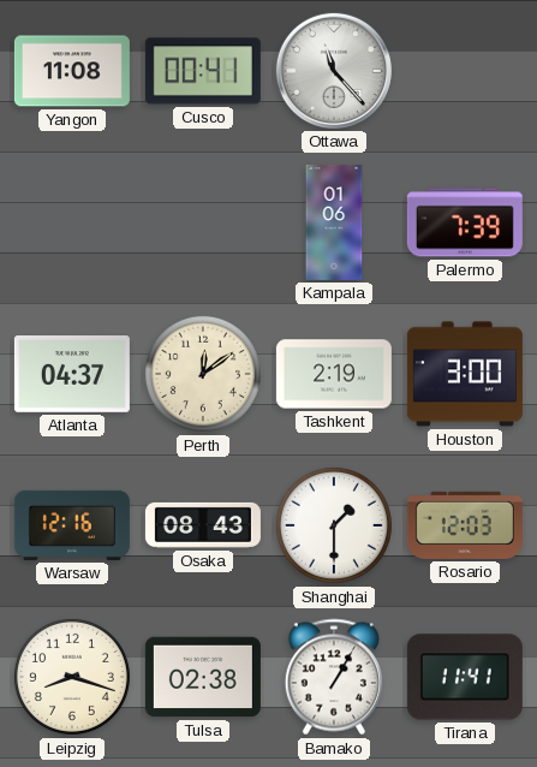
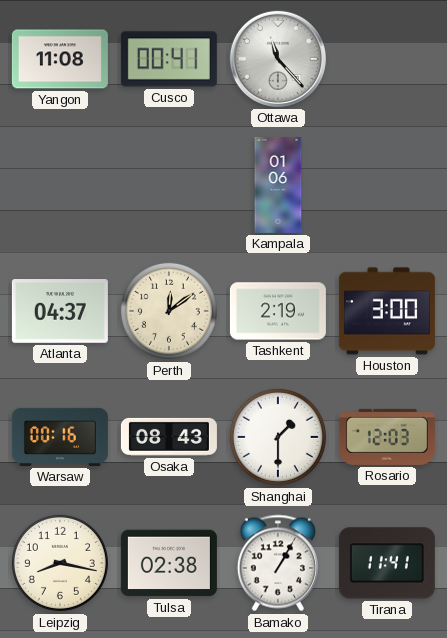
Palermo: 7:39 -> none
Warsaw: 12:16 -> 00:16
Leipzig: 8:18 -> 8:17
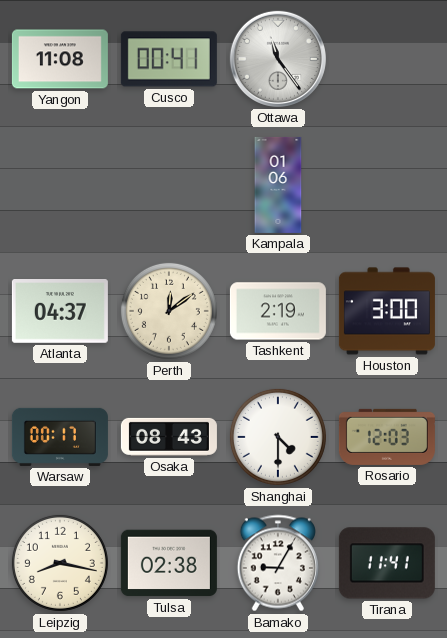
Ottawa: 11:23 -> 11:24
Warsaw: 00:16 -> 00:17
Shanghai: 1:30 -> 4:30
Bamako: 1:05 -> 9:05
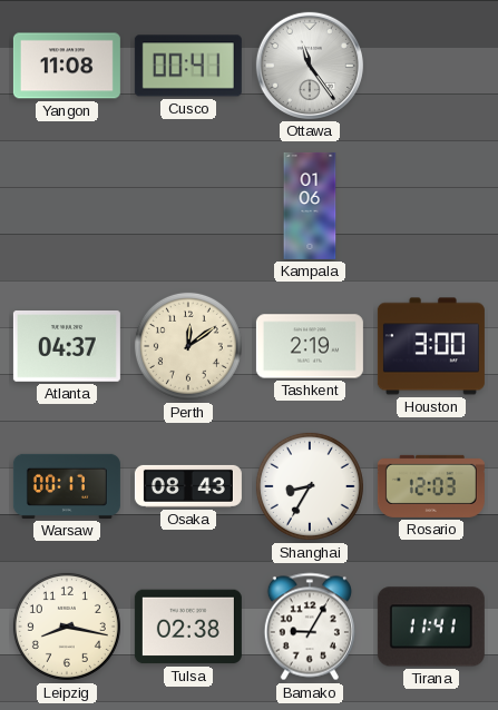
Shanghai: 4:30 -> 8:35
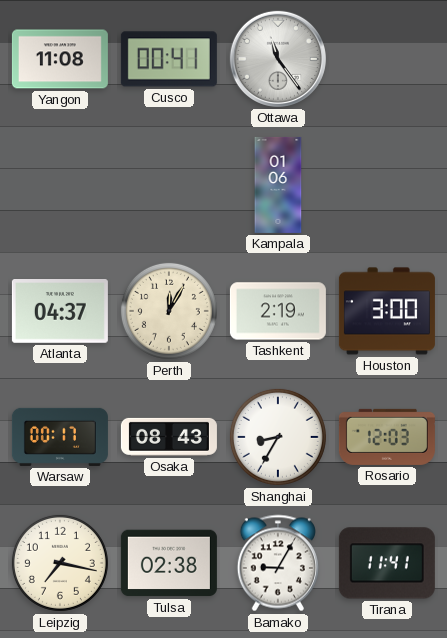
Perth: 12:09 -> 12:05
Leipzig: 8:17 -> 7:17
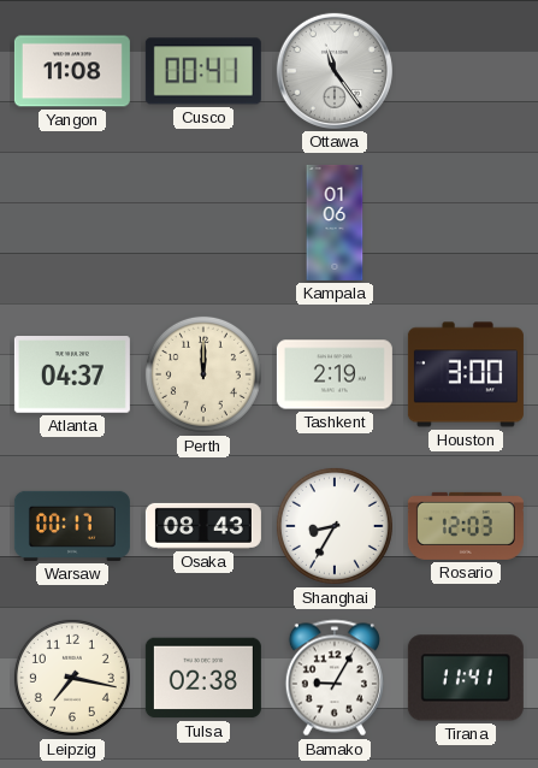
Perth: 12:05 -> 12:00
